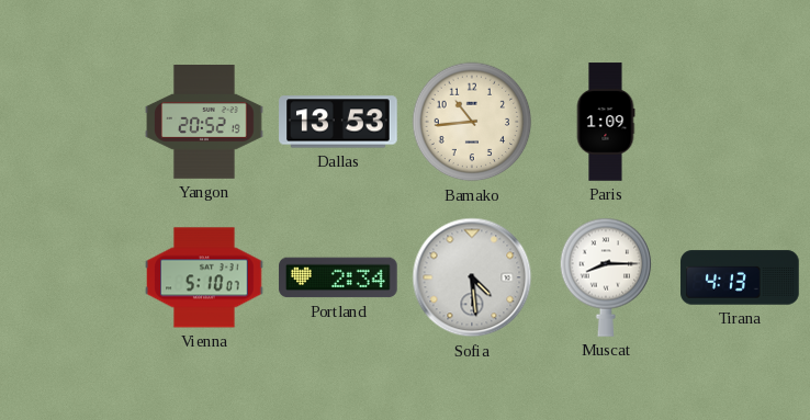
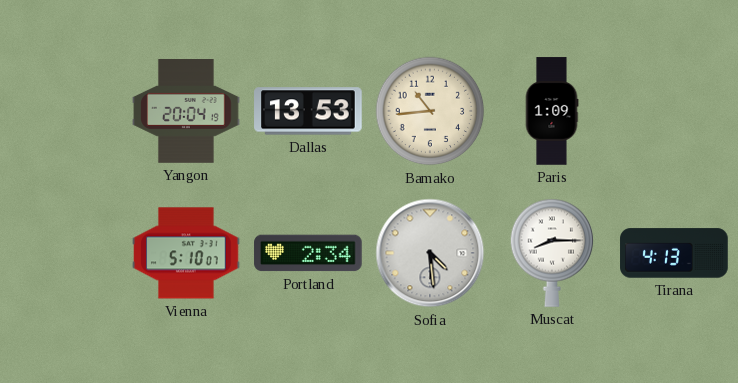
Yangon: 20:52 -> 20:04
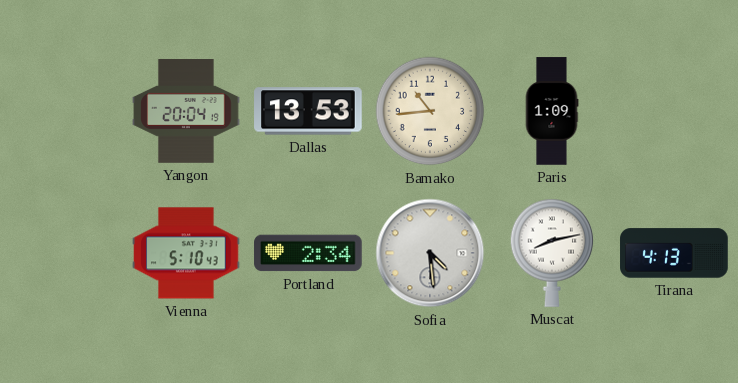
Vienna: 5:10:07 -> 5:10:43
Muscat: 8:15 -> 8:13
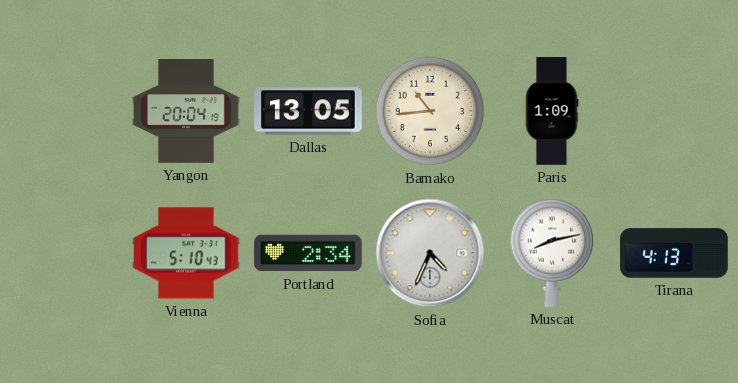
Dallas: 13:53 -> 13:05
Sofia: 4:29 -> 4:34
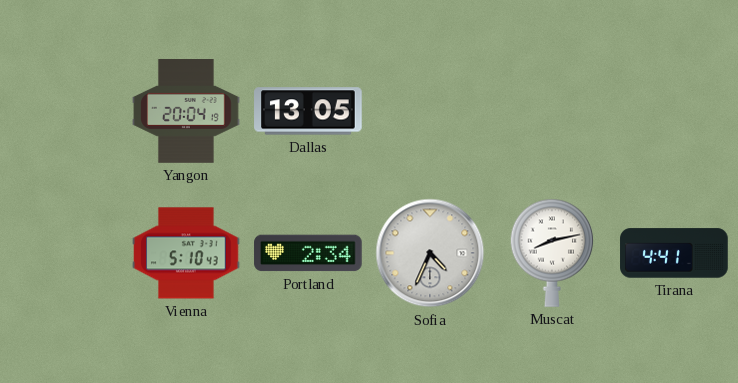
Bamako: 10:44 -> none
Paris: 1:09 -> none
Tirana: 4:13 -> 4:41
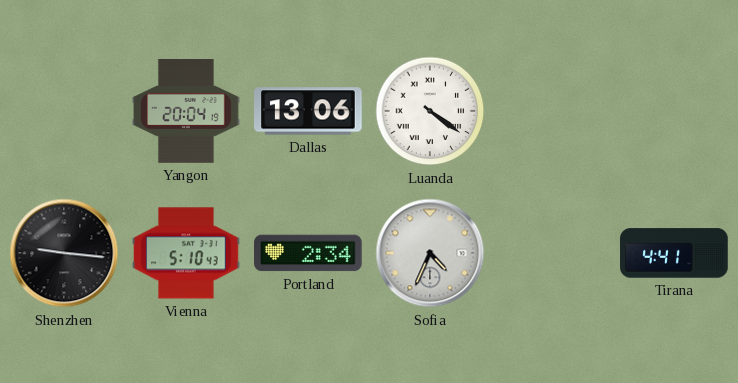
Dallas: 13:05 -> 13:06
Luanda: none -> 4:21
Shenzhen: none -> 9:16
Muscat: 8:13 -> none
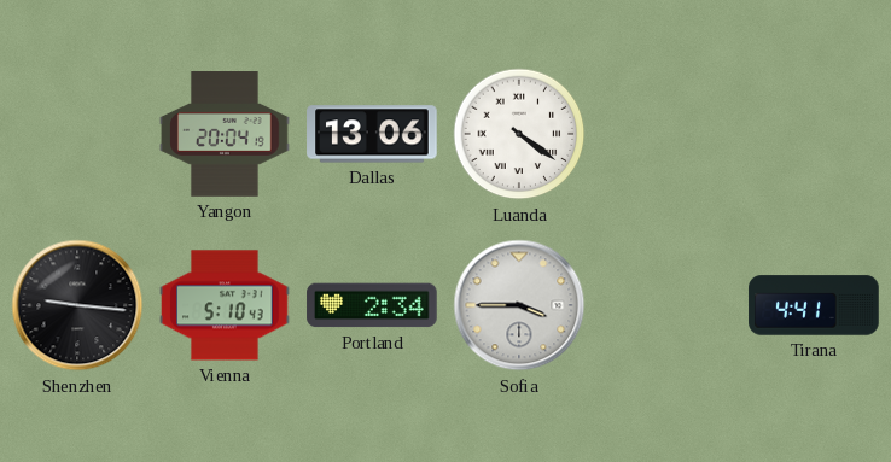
Sofia: 4:34 -> 3:45
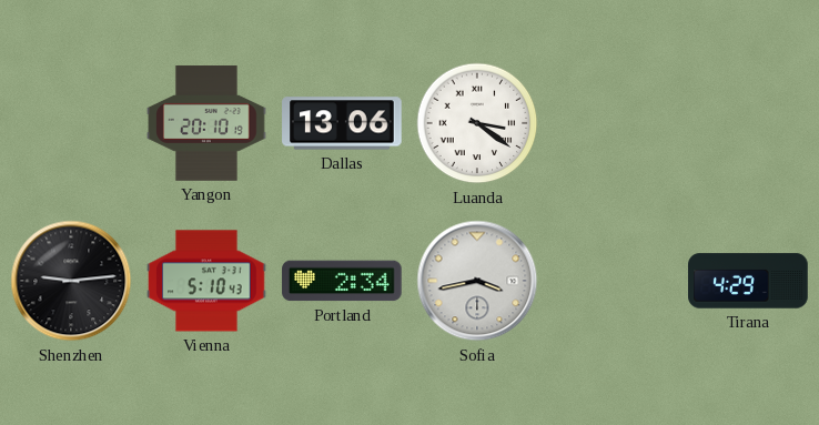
Yangon: 20:04 -> 20:10
Luanda: 4:21 -> 3:21
Shenzhen: 9:16 -> 9:14
Sofia: 3:45 -> 3:43
Tirana: 4:41 -> 4:29
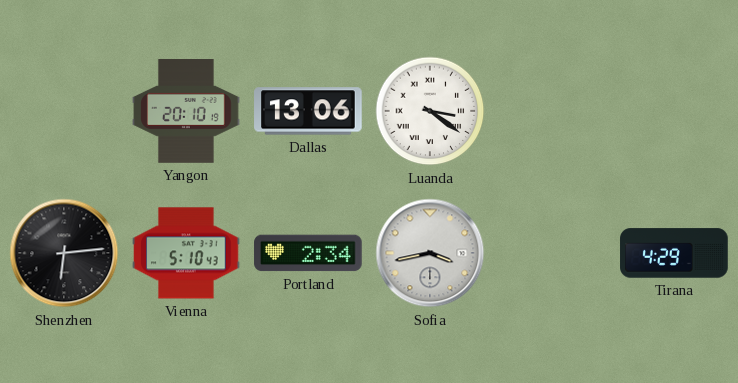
Shenzhen: 9:14 -> 6:14
